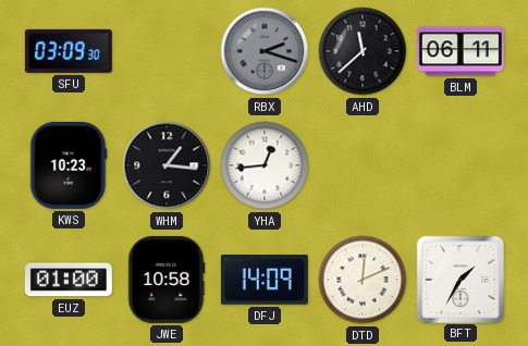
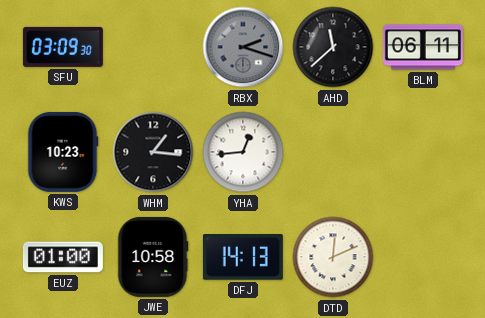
DFJ: 14:09 -> 14:13
BFT: 1:35 -> none
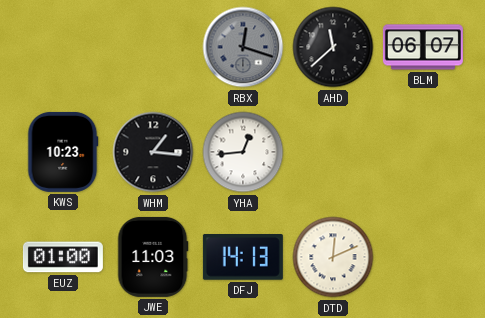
SFU: 03:09 -> none
RBX: 2:18 -> 12:18
BLM: 06:11 -> 06:07
JWE: 10:58 -> 11:03
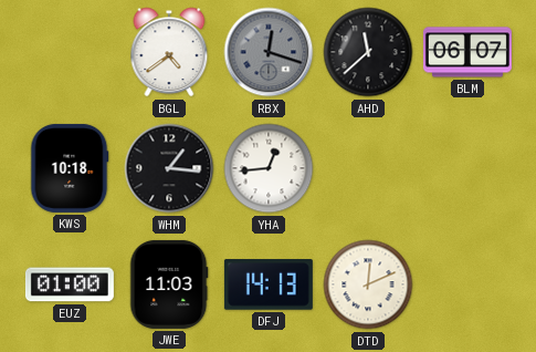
BGL: none -> 4:39
KWS: 10:23 -> 10:18
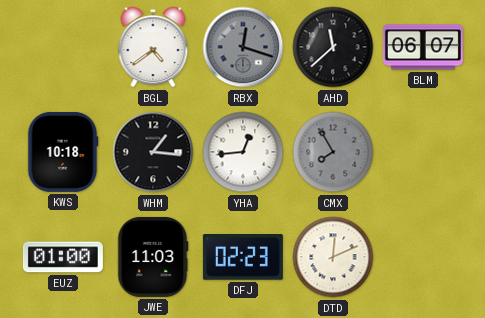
CMX: none -> 7:55
DFJ: 14:13 -> 02:23
